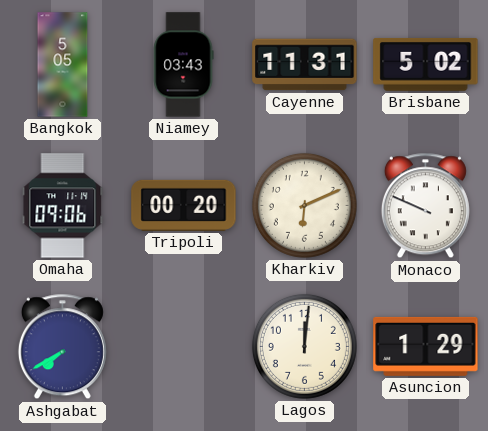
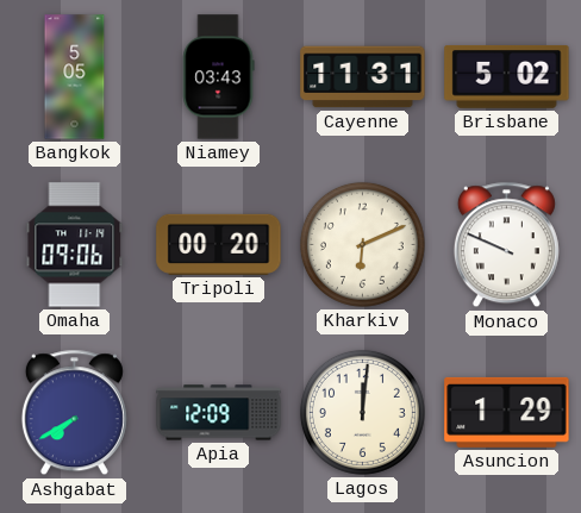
Apia: none -> 12:09
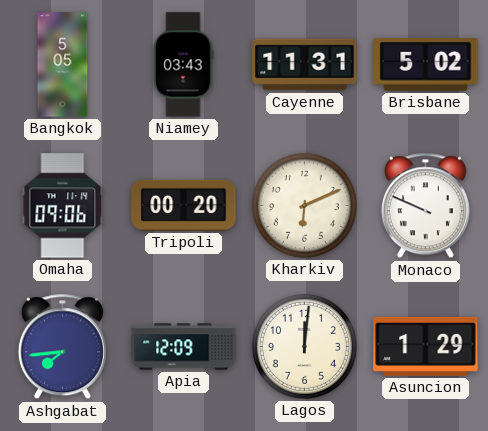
Ashgabat: 7:40 -> 7:44
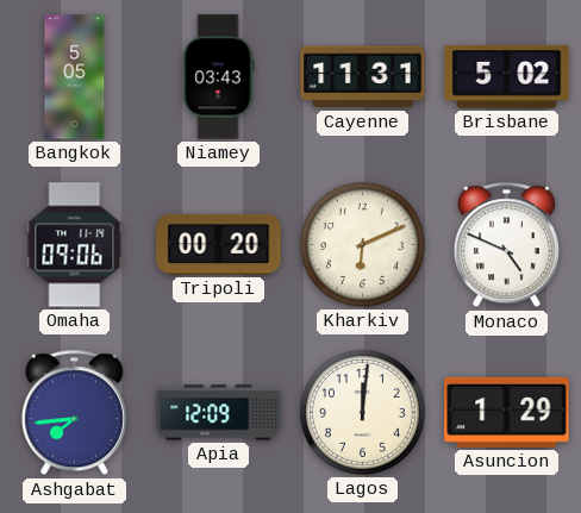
Monaco: 9:49 -> 4:49
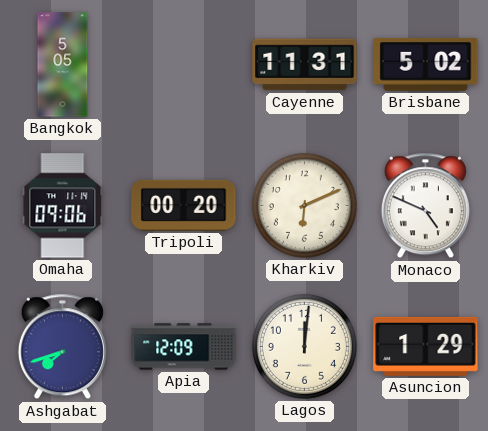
Niamey: 03:43 -> none
Ashgabat: 7:44 -> 7:42
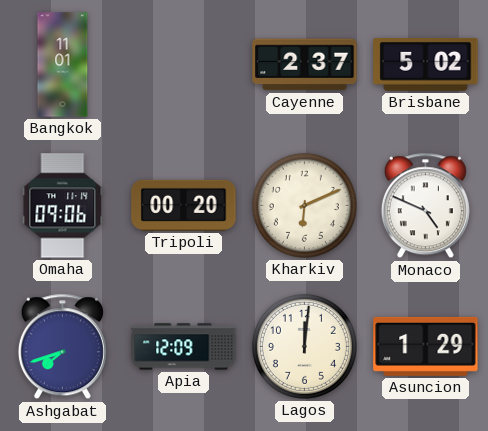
Bangkok: 5:05 -> 11:01
Cayenne: 11:31 -> 2:37
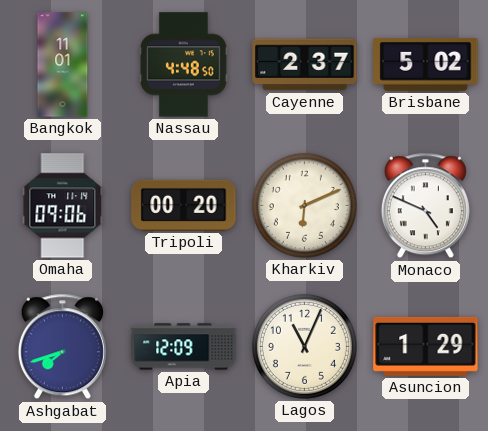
Nassau: none -> 4:48
Lagos: 12:01 -> 11:04
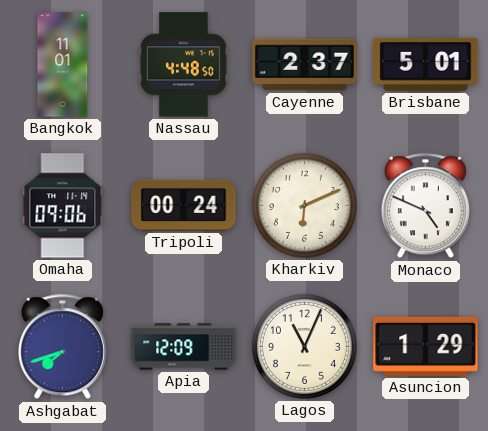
Brisbane: 5:02 -> 5:01
Tripoli: 00:20 -> 00:24
